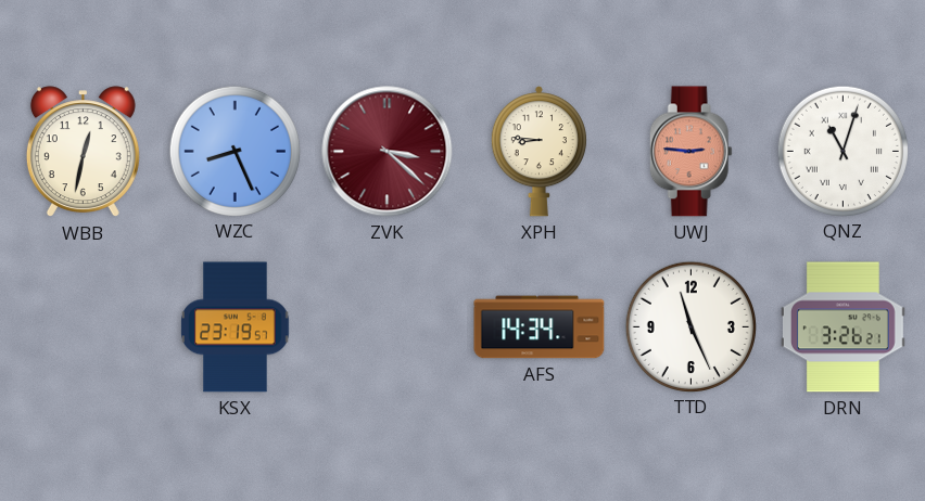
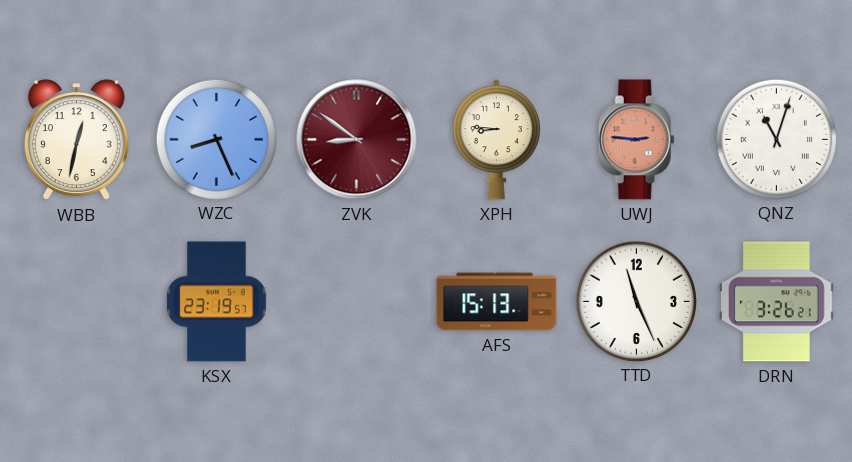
ZVK: 3:22 -> 8:51
AFS: 14:34 -> 15:13
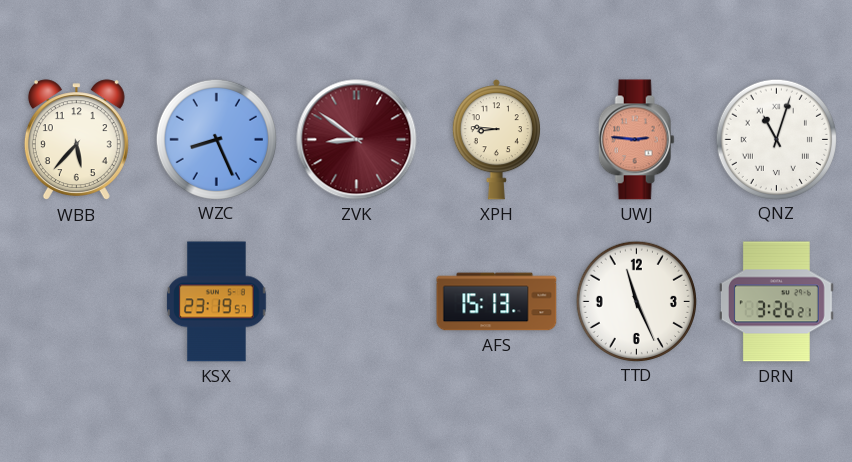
WBB: 12:32 -> 5:37
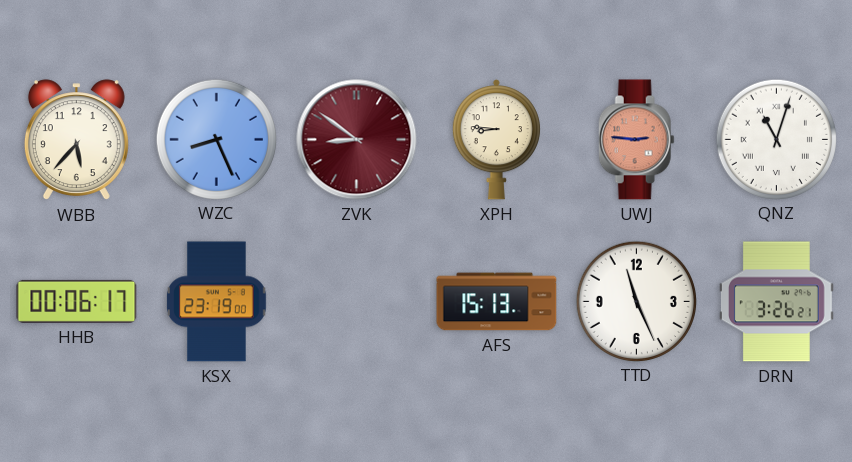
HHB: none -> 00:06
KSX: 23:19:57 -> 23:19:00
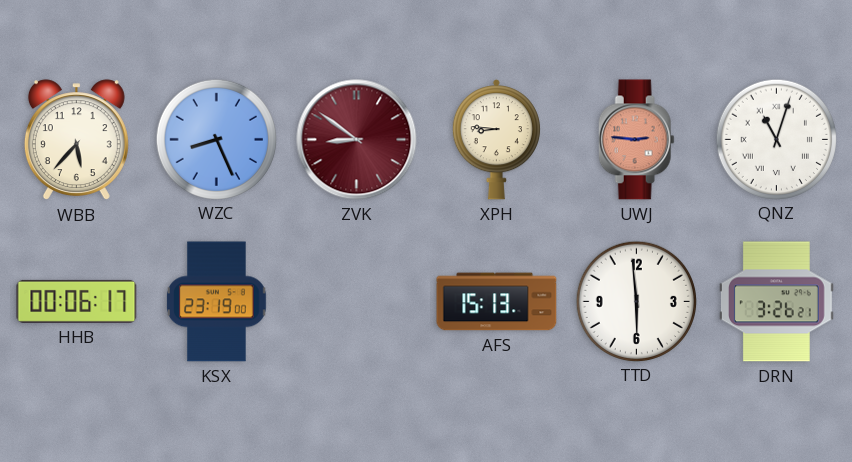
TTD: 11:26 -> 5:59
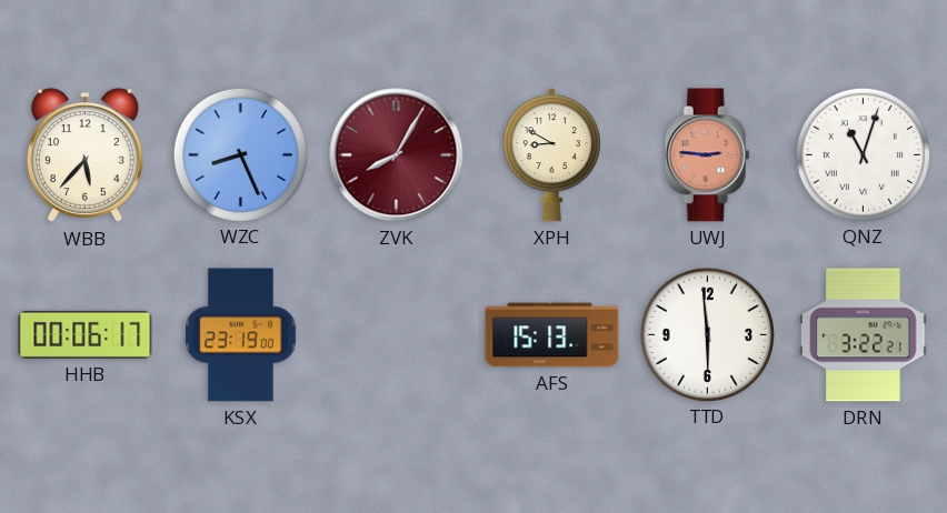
ZVK: 8:51 -> 8:05
XPH: 8:46 -> 8:50
DRN: 3:26 -> 3:22
